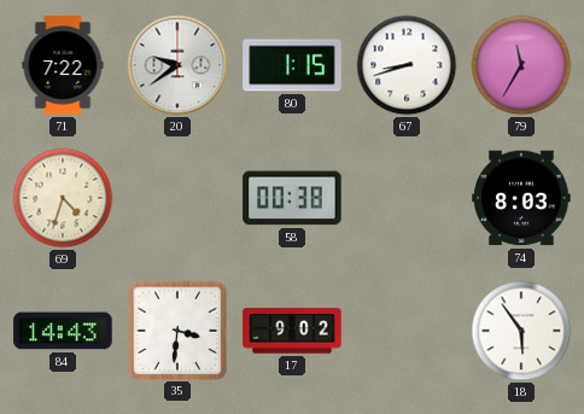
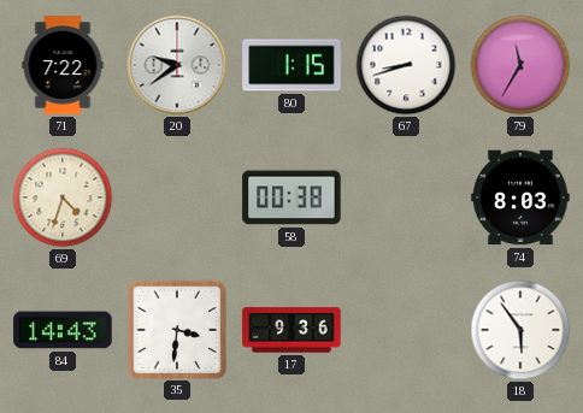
17: 9:02 -> 9:36
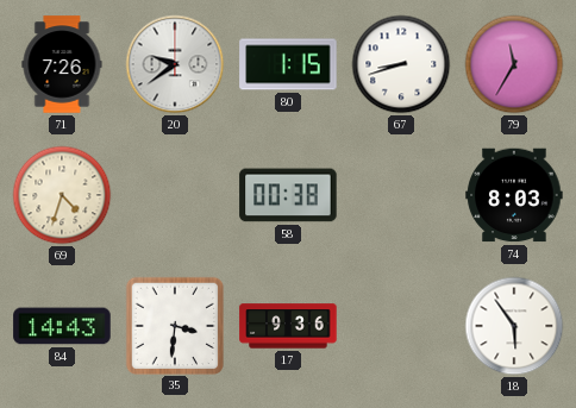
71: 7:22 -> 7:26
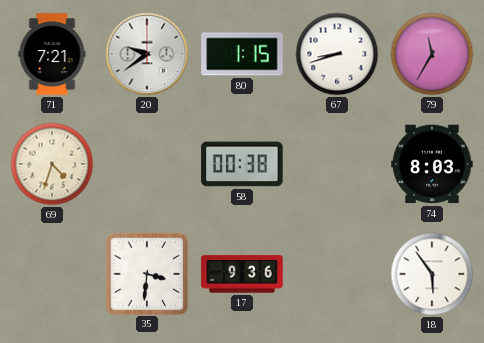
71: 7:26 -> 7:21
84: 14:43 -> none
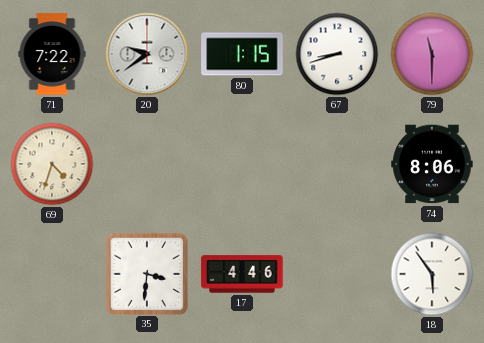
71: 7:21 -> 7:22
79: 11:35 -> 11:30
58: 00:38 -> none
74: 8:03 -> 8:06
17: 9:36 -> 4:46
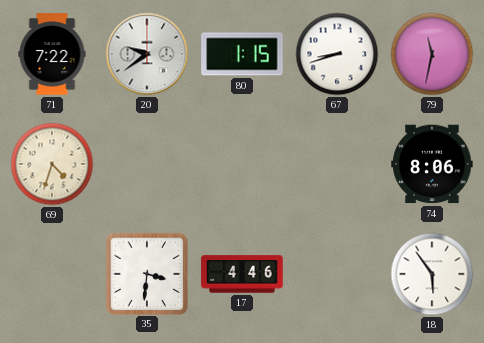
79: 11:30 -> 11:32
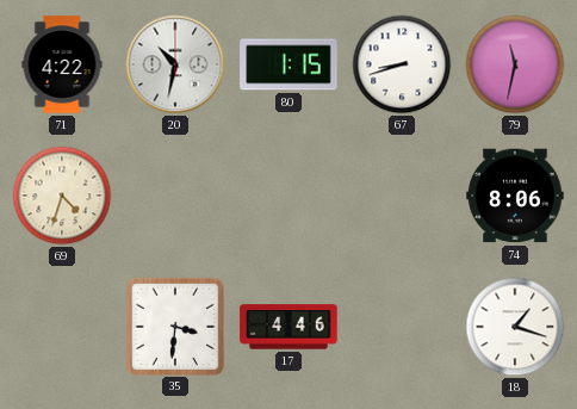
71: 7:22 -> 4:22
20: 9:39 -> 10:32
18: 5:54 -> 1:18
